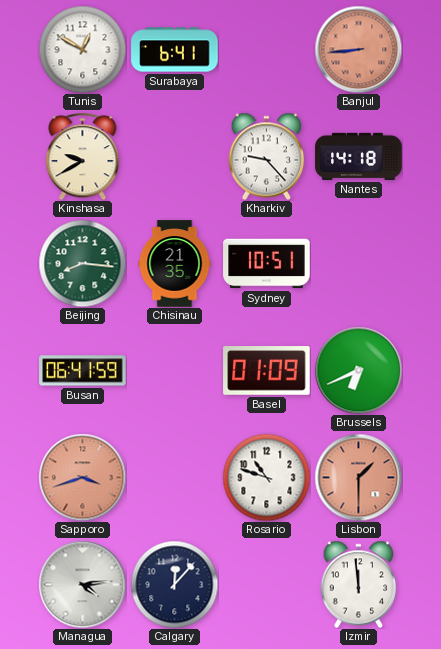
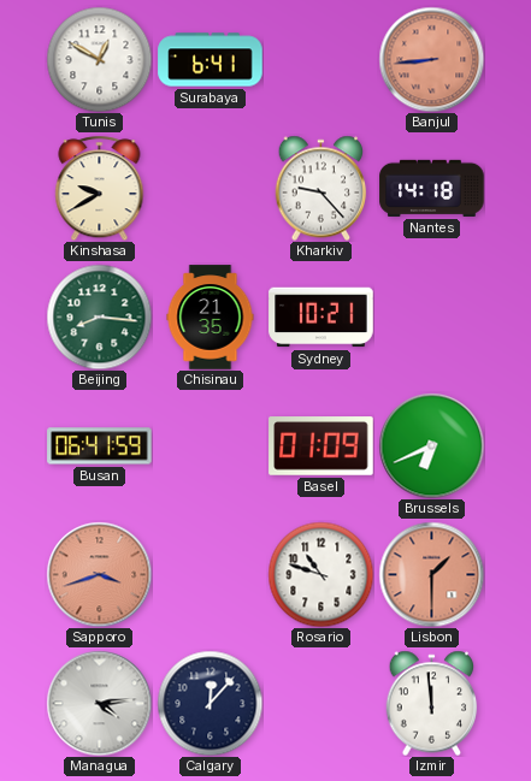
Sydney: 10:51 -> 10:21
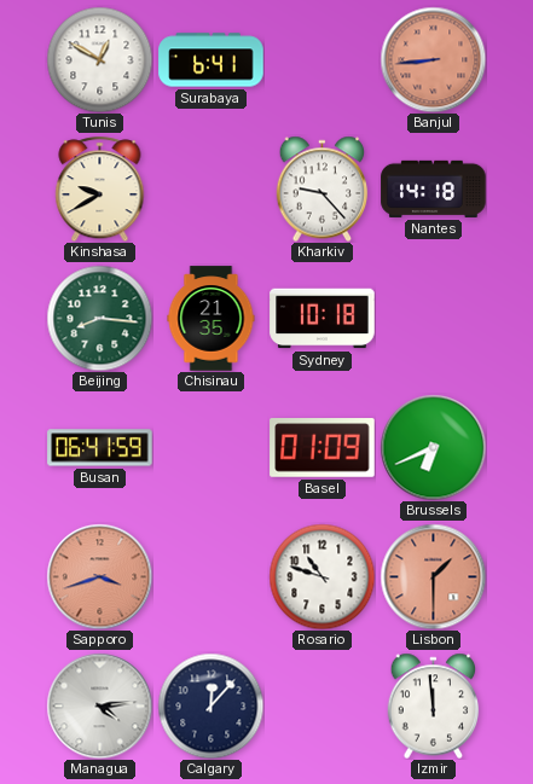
Sydney: 10:21 -> 10:18
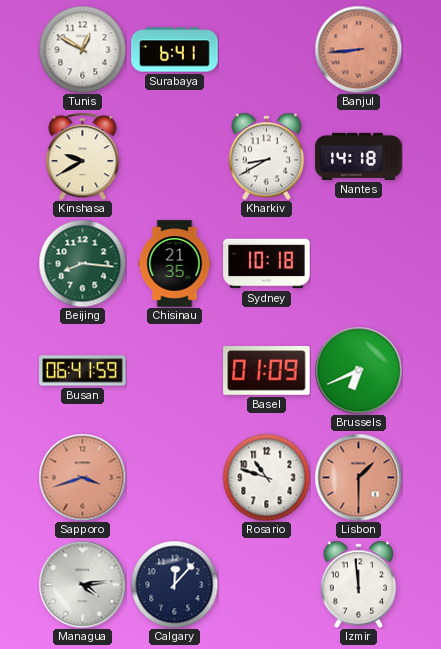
Kharkiv: 9:23 -> 8:40
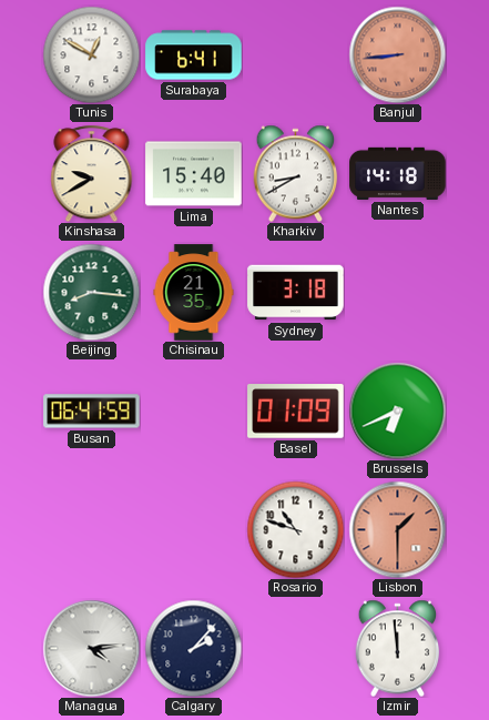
Lima: none -> 15:40
Sydney: 10:18 -> 3:18
Sapporo: 3:42 -> none
Calgary: 12:07 -> 2:07
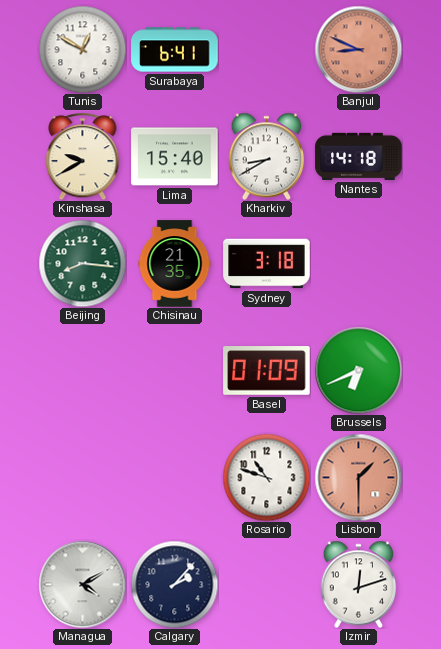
Banjul: 8:44 -> 8:49
Busan: 06:41 -> none
Managua: 4:14 -> 4:10
Izmir: 11:59 -> 12:12
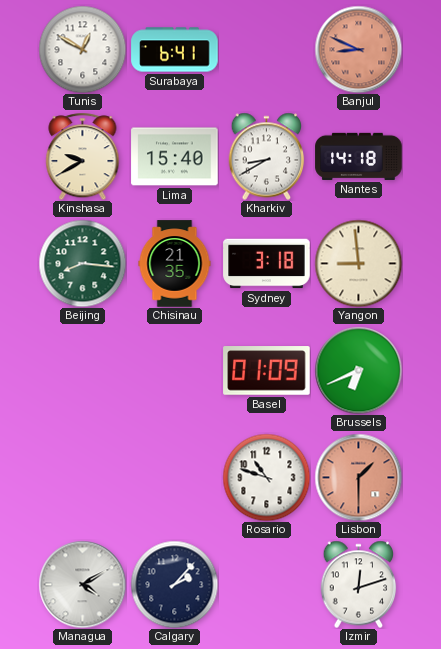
Yangon: none -> 8:59
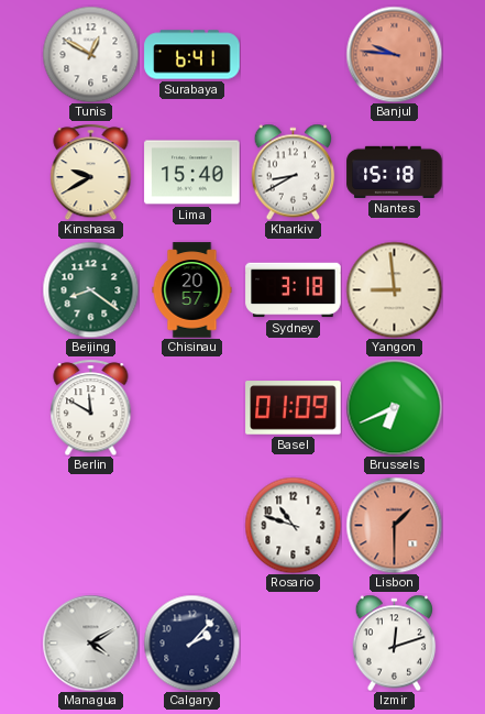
Banjul: 8:49 -> 9:46
Nantes: 14:18 -> 15:18
Beijing: 8:16 -> 8:21
Chisinau: 21:35 -> 20:57
Berlin: none -> 11:50
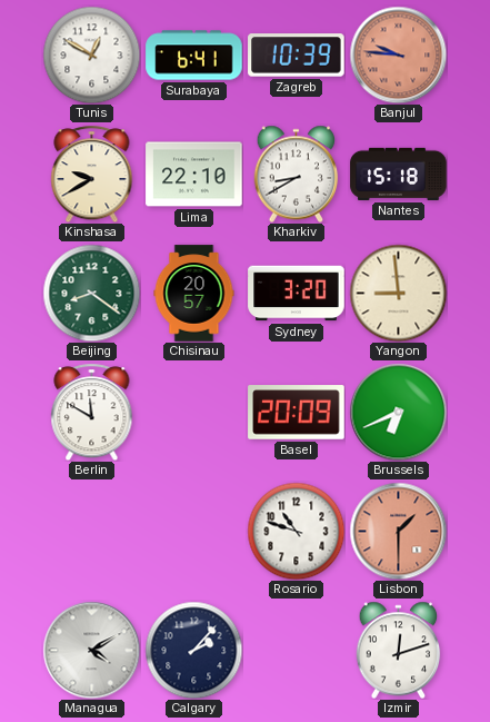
Zagreb: none -> 10:39
Lima: 15:40 -> 22:10
Sydney: 3:18 -> 3:20
Basel: 01:09 -> 20:09
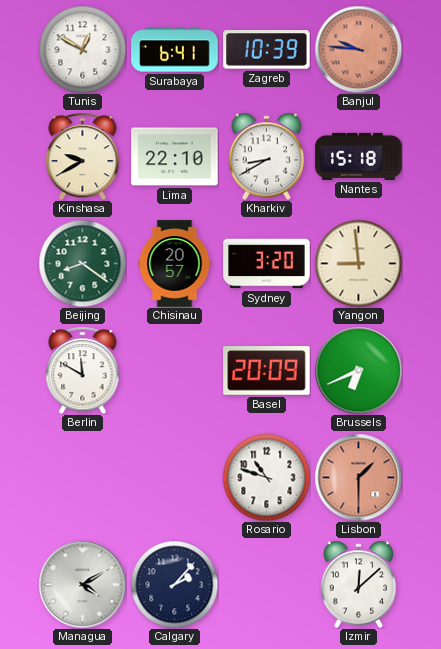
Izmir: 12:12 -> 12:08
